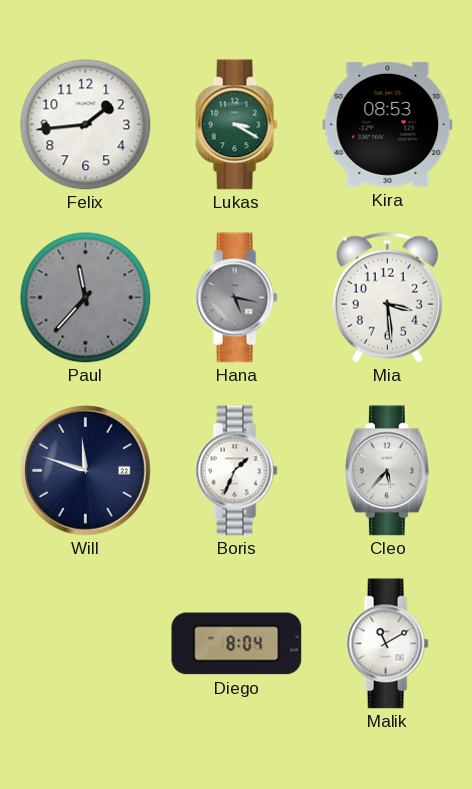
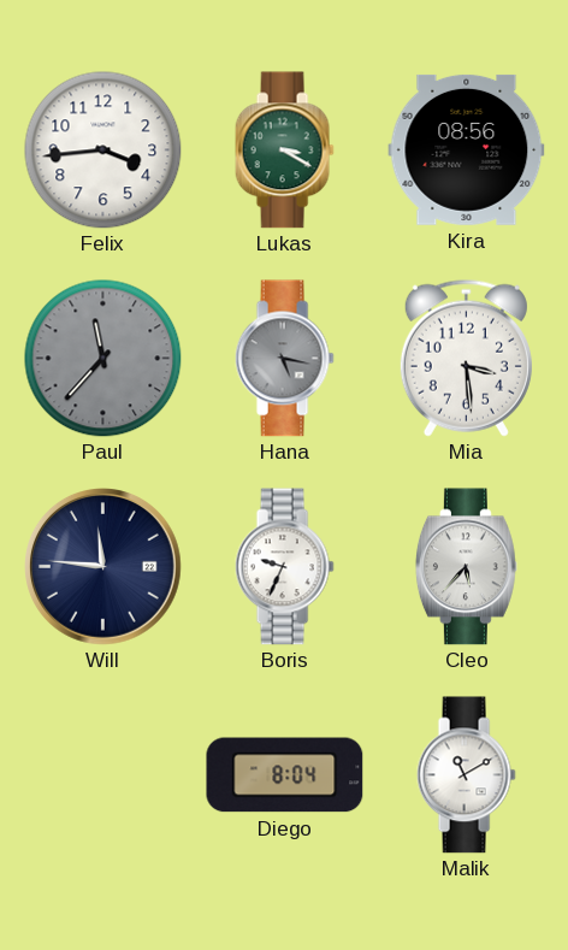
Felix: 1:44 -> 3:44
Kira: 08:53 -> 08:56
Will: 11:48 -> 11:46
Boris: 1:34 -> 9:34
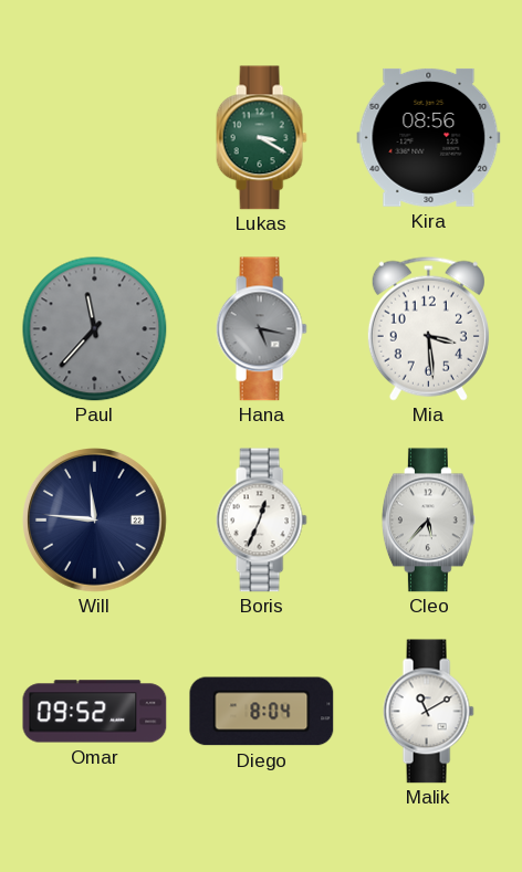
Felix: 3:44 -> none
Boris: 9:34 -> 12:34
Omar: none -> 09:52
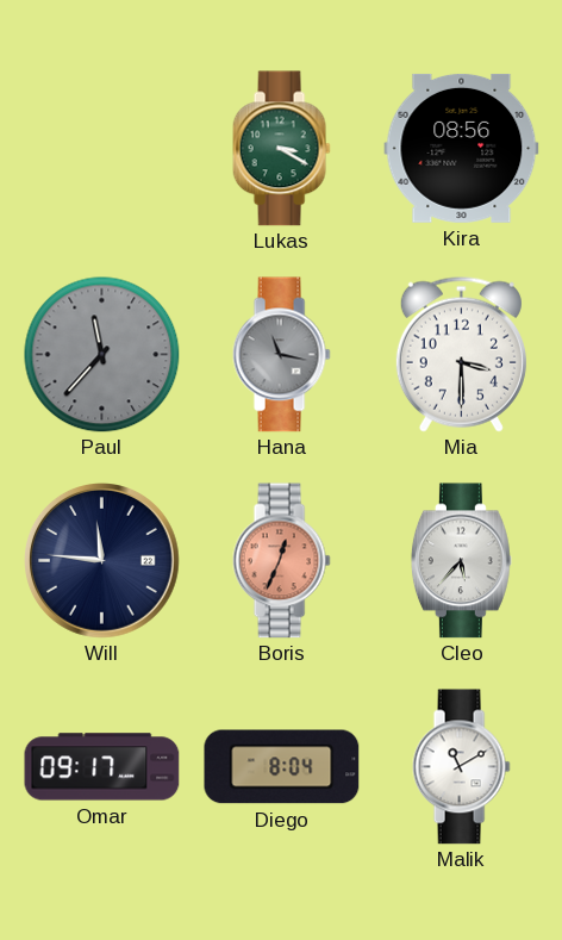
Hana: 5:17 -> 11:17
Mia: 3:29 -> 3:30
Boris dial: white -> salmon
Omar: 09:52 -> 09:17
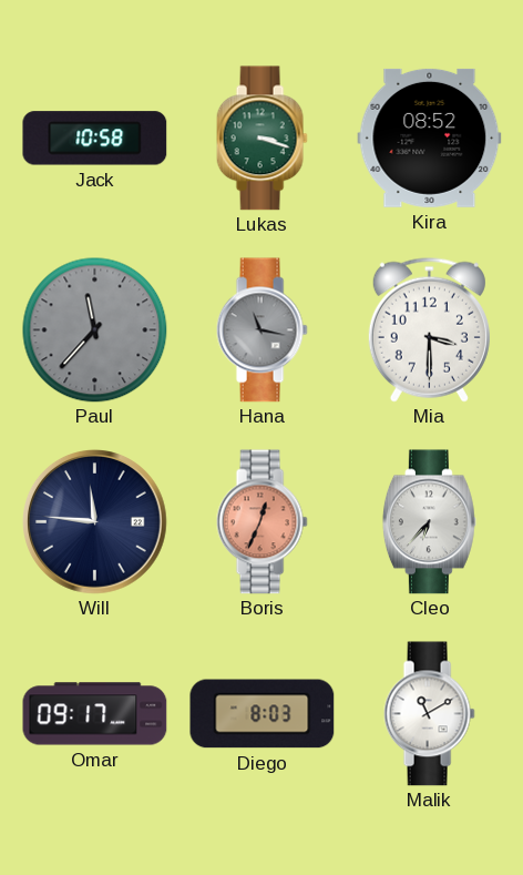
Jack: none -> 10:58
Lukas: 3:20 -> 3:18
Kira: 08:56 -> 08:52
Cleo: 5:37 -> 6:37
Diego: 8:04 -> 8:03
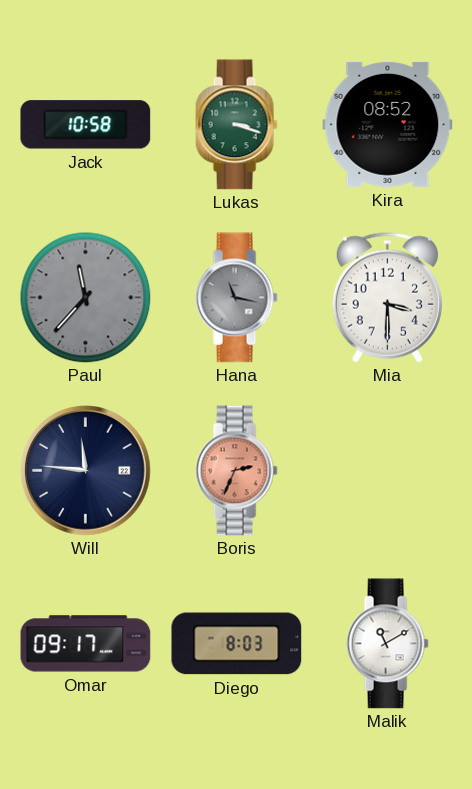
Boris: 12:34 -> 2:34
Cleo: 6:37 -> none
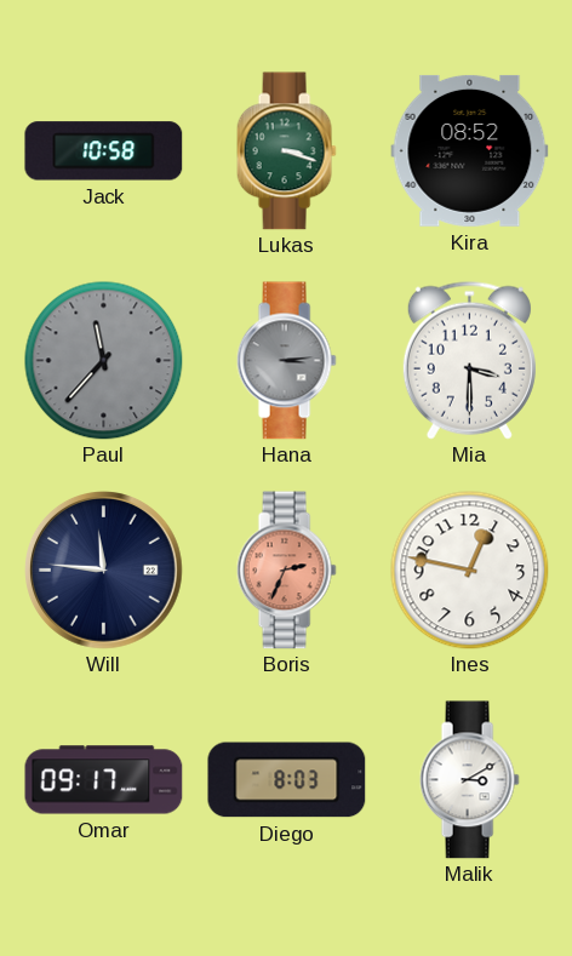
Hana: 11:17 -> 3:14
Ines: none -> 12:47
Malik: 11:10 -> 3:10
